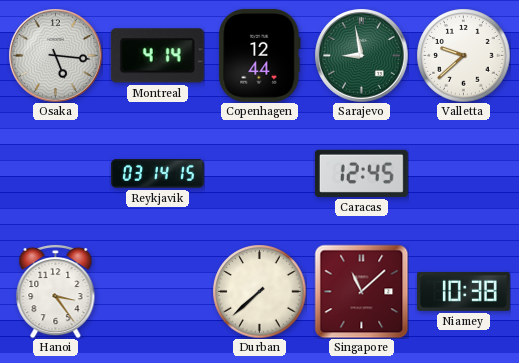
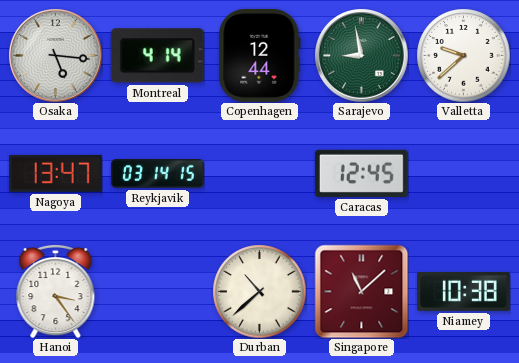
Nagoya: none -> 13:47
Durban: 7:38 -> 10:38
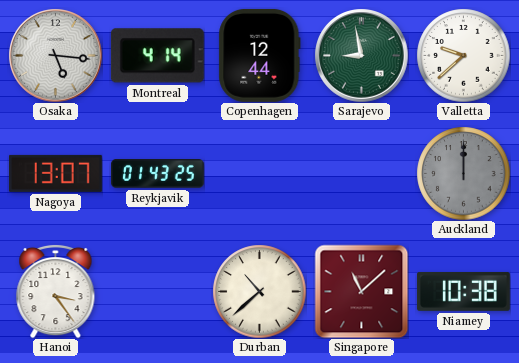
Nagoya: 13:47 -> 13:07
Reykjavik: 03:14 -> 01:43
Caracas: 12:45 -> none
Auckland: none -> 12:00
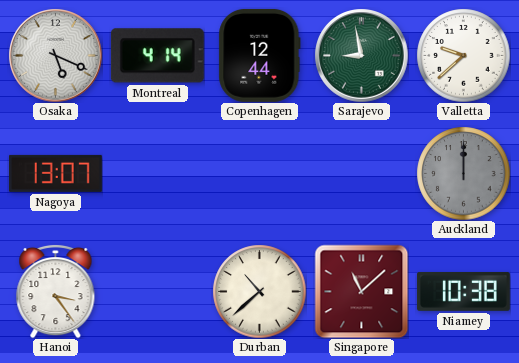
Osaka: 5:16 -> 5:19
Reykjavik: 01:43 -> none
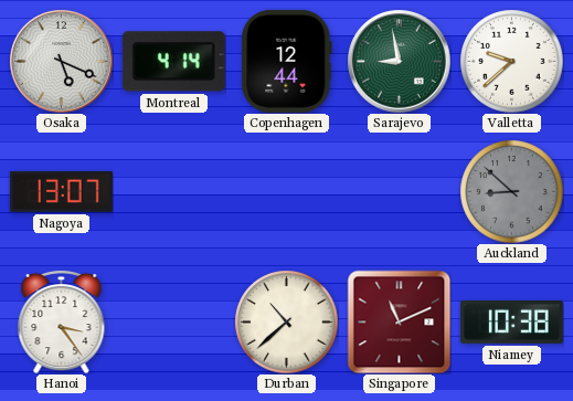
Auckland: 12:00 -> 8:52
Singapore: 11:08 -> 11:11
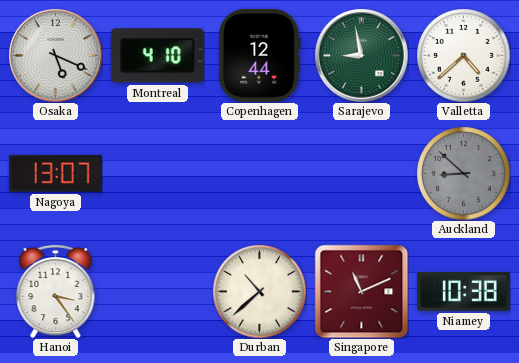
Montreal: 4:14 -> 4:10
Valletta: 9:38 -> 4:38
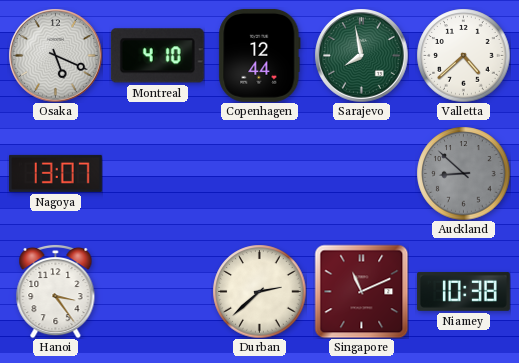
Sarajevo: 8:58 -> 7:58
Durban: 10:38 -> 2:38
